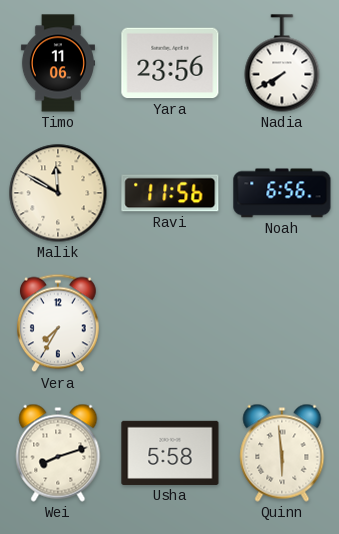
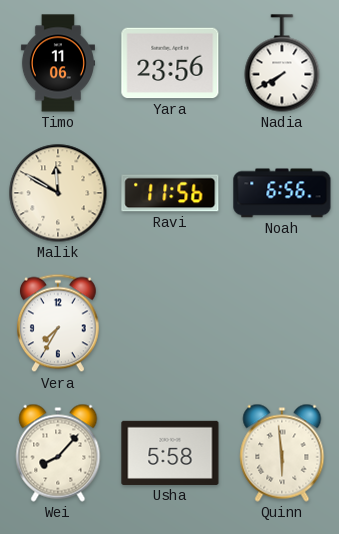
Wei: 8:12 -> 8:07
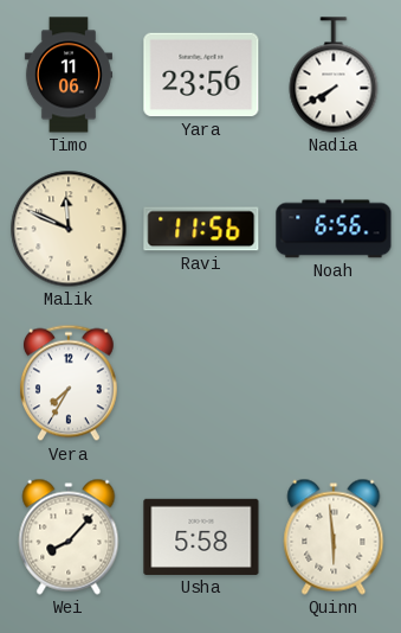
Malik: 11:50 -> 11:49
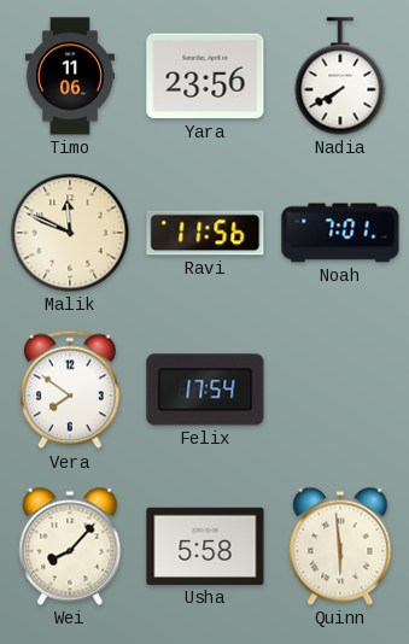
Noah: 6:56 -> 7:01
Vera: 7:35 -> 7:51
Felix: none -> 17:54
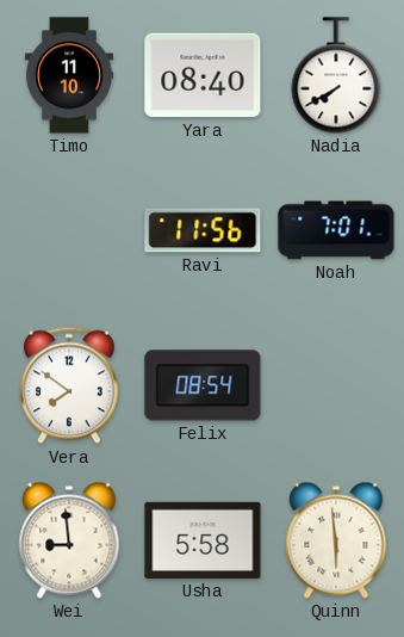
Timo: 11:06 -> 11:10
Yara: 23:56 -> 08:40
Malik: 11:49 -> none
Felix: 17:54 -> 08:54
Wei: 8:07 -> 8:59
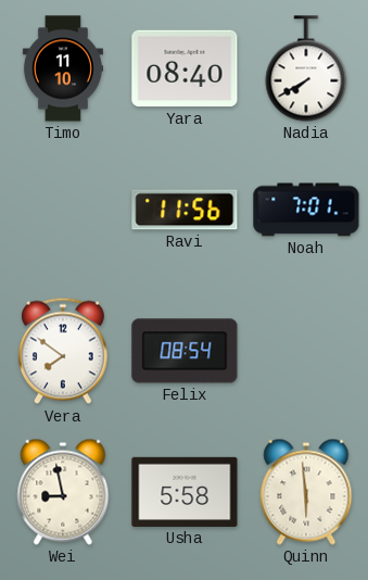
Wei: 8:59 -> 8:58
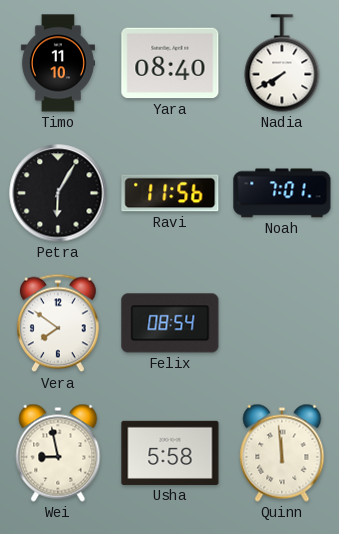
Petra: none -> 6:05
Quinn: 5:59 -> 11:59
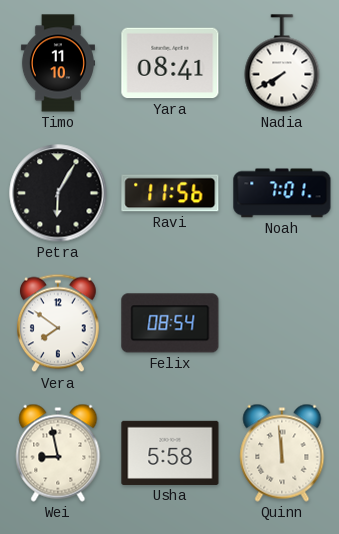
Yara: 08:40 -> 08:41
